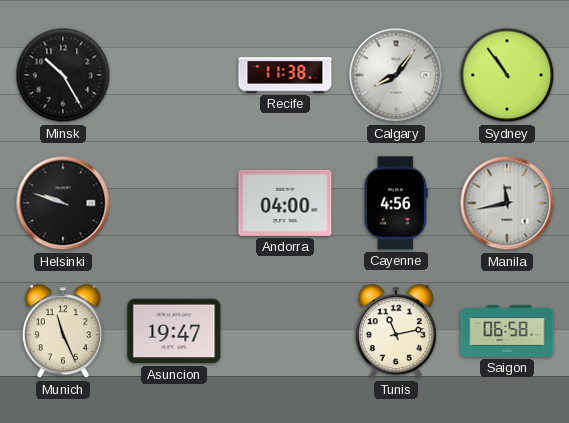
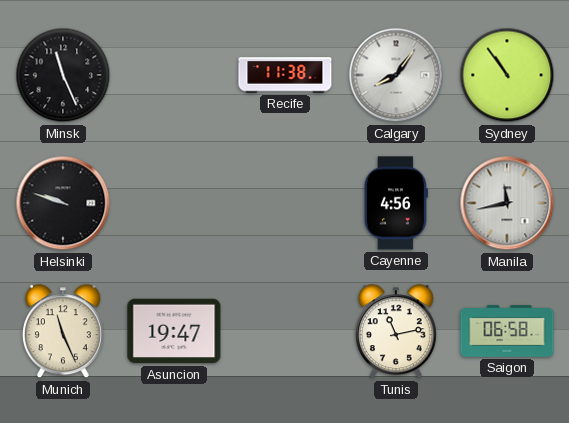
Minsk: 10:25 -> 11:26
Andorra: 04:00 -> none
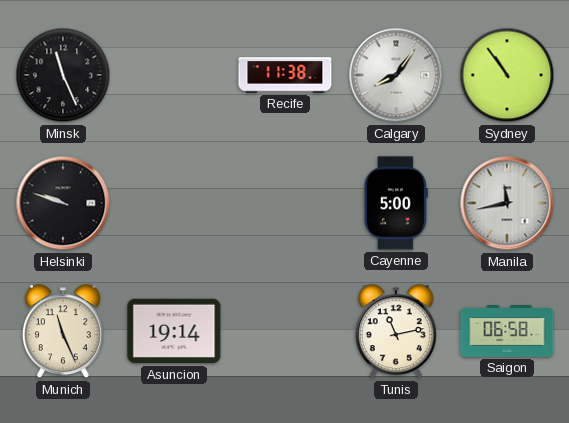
Cayenne: 4:56 -> 5:00
Asuncion: 19:47 -> 19:14
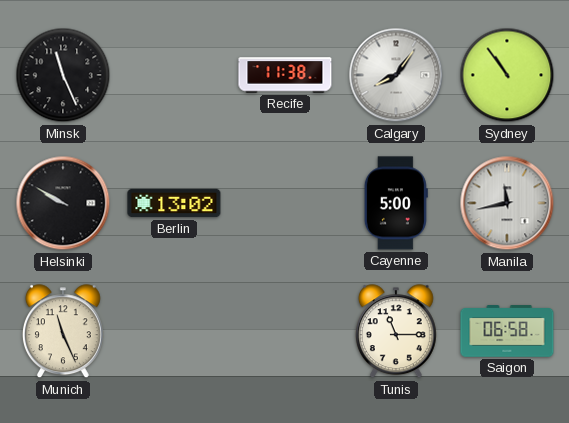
Helsinki: 9:48 -> 9:50
Berlin: none -> 13:02
Asuncion: 19:14 -> none
Tunis: 11:13 -> 11:15
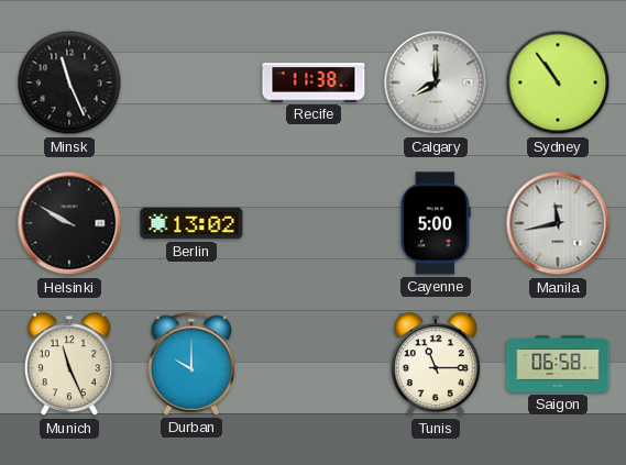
Calgary: 8:06 -> 8:00
Durban: none -> 10:00
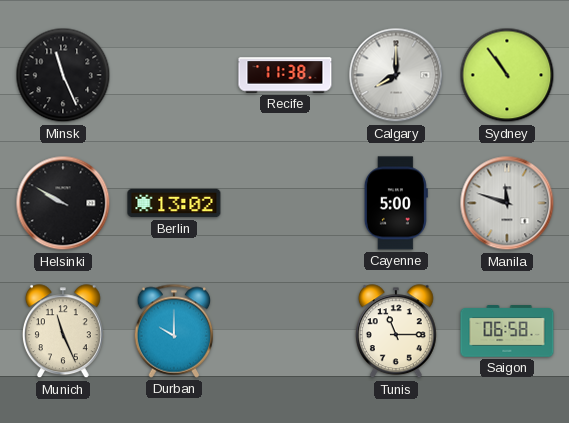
Manila: 11:43 -> 11:48
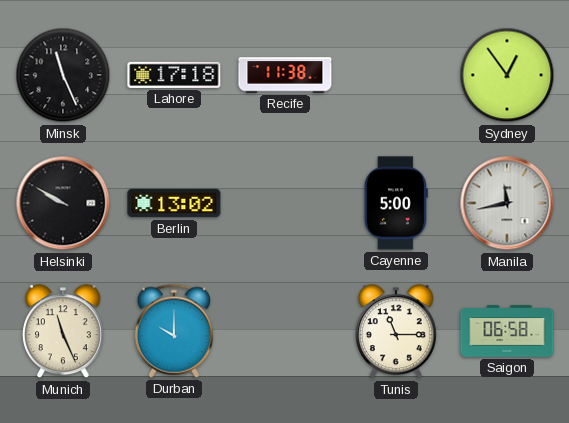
Lahore: none -> 17:18
Calgary: 8:00 -> none
Sydney: 10:54 -> 12:54
Manila: 11:48 -> 11:43
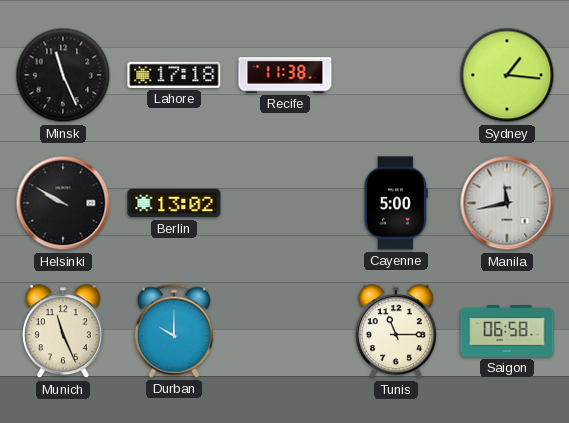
Sydney: 12:54 -> 1:16
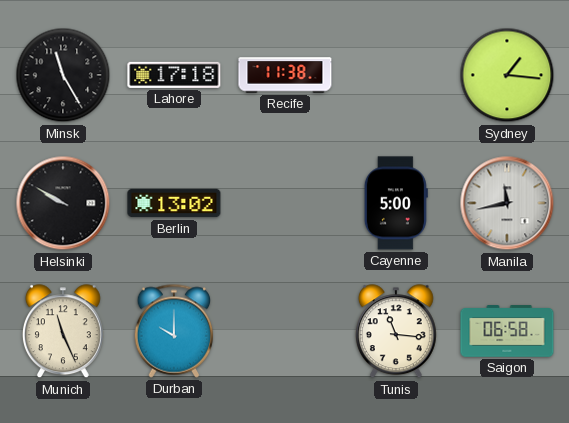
Minsk: 11:26 -> 11:25
Tunis: 11:15 -> 11:16
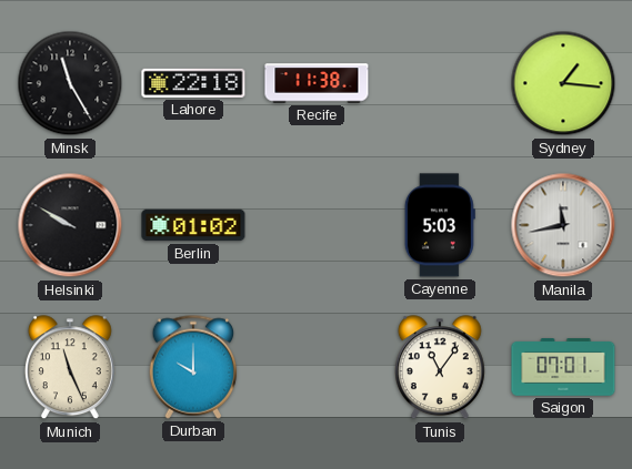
Lahore: 17:18 -> 22:18
Berlin: 13:02 -> 01:02
Cayenne: 5:00 -> 5:03
Tunis: 11:16 -> 11:06
Saigon: 06:58 -> 07:01
